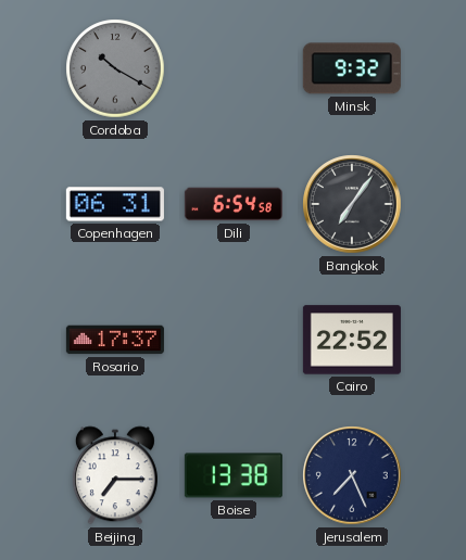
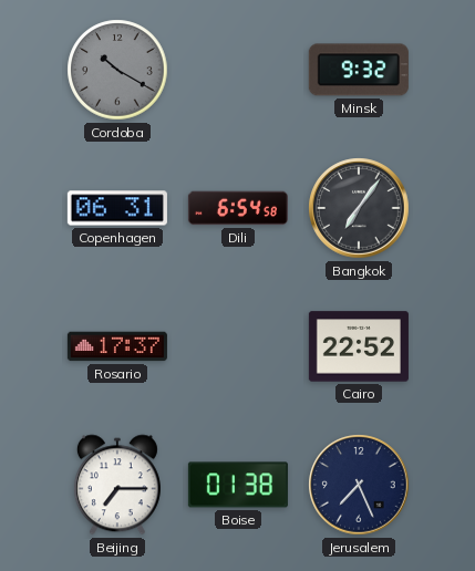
Boise: 13:38 -> 01:38
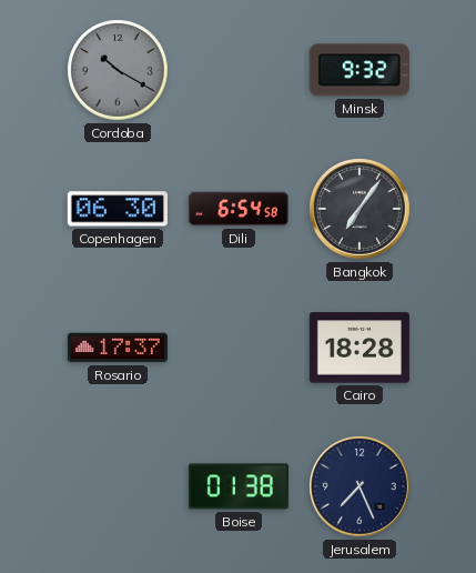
Copenhagen: 06:31 -> 06:30
Cairo: 22:52 -> 18:28
Beijing: 7:15 -> none
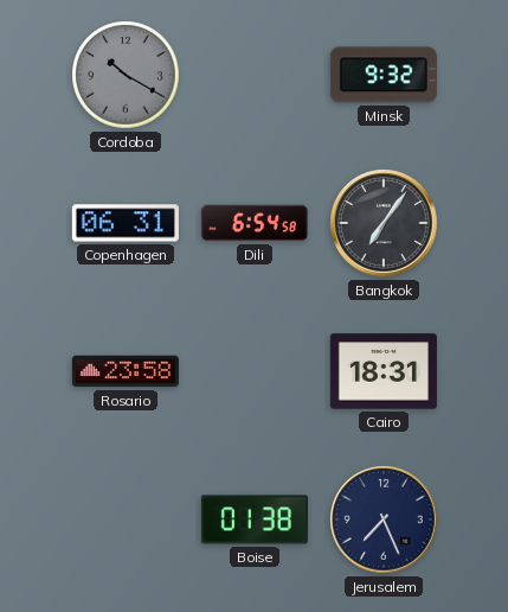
Copenhagen: 06:30 -> 06:31
Rosario: 17:37 -> 23:58
Cairo: 18:28 -> 18:31
